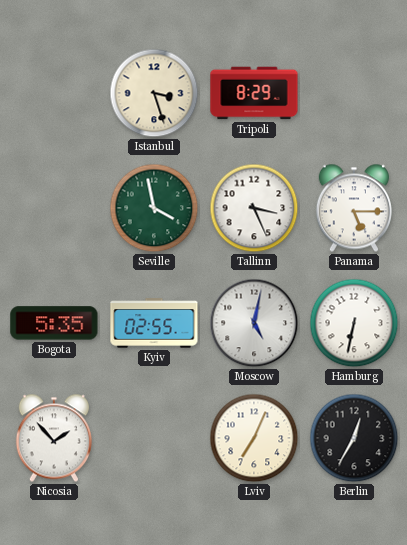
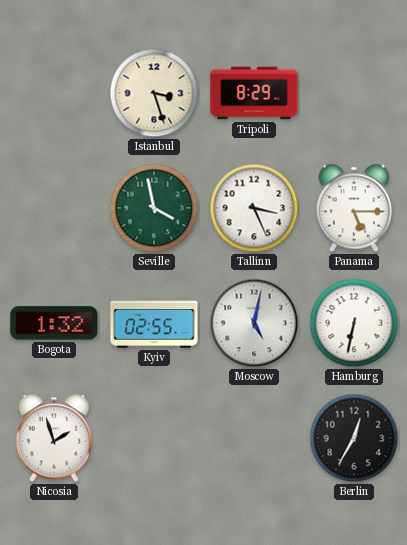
Bogota: 5:35 -> 1:32
Nicosia: 1:53 -> 1:57
Lviv: 7:04 -> none
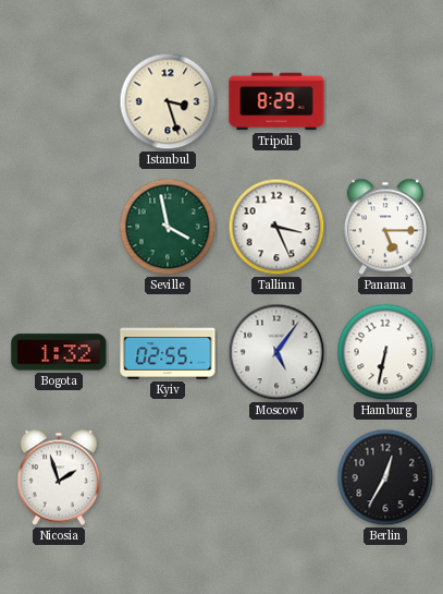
Moscow: 5:02 -> 5:06
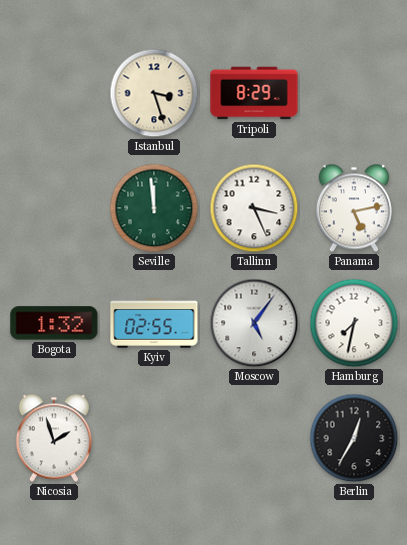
Seville: 3:58 -> 11:59
Panama: 5:15 -> 5:13
Hamburg: 6:32 -> 7:32
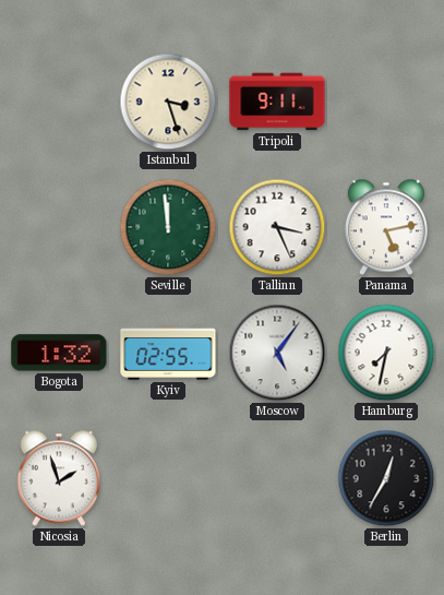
Tripoli: 8:29 -> 9:11
